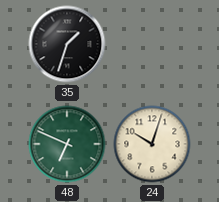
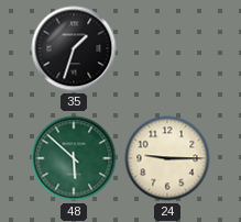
48: 6:49 -> 5:52
24: 10:03 -> 9:15
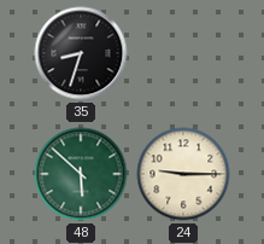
35: 1:33 -> 8:33
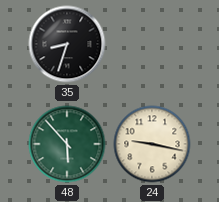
48: 5:52 -> 5:53
24: 9:15 -> 9:17
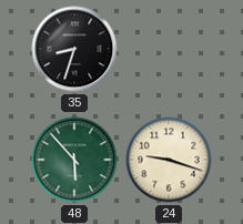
24: 9:17 -> 9:18
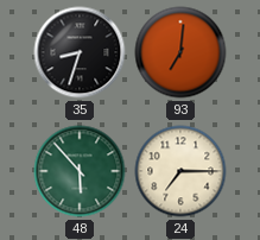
93: none -> 7:01
24: 9:18 -> 7:15
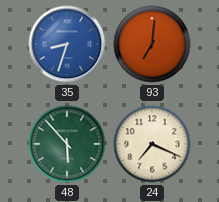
35 dial: black -> blue
24: 7:15 -> 7:19
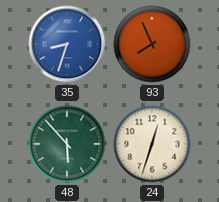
93: 7:01 -> 7:56
24: 7:19 -> 12:33
